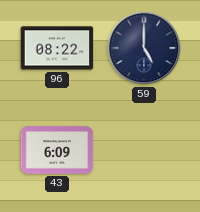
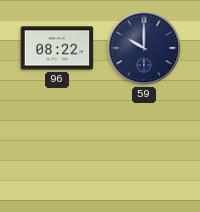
59: 5:00 -> 10:00
43: 6:09 -> none
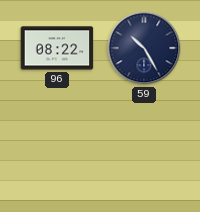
59: 10:00 -> 10:25
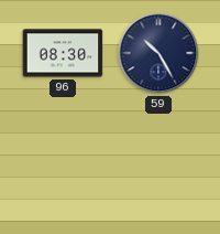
96: 08:22 -> 08:30
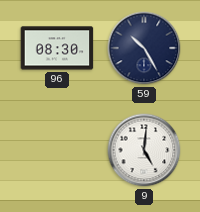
9: none -> 5:01
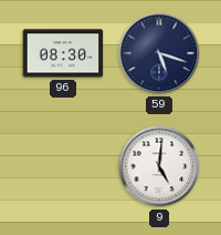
59: 10:25 -> 5:18
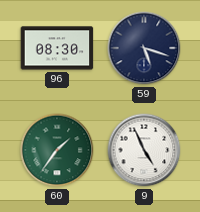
60: none -> 1:36
9: 5:01 -> 4:56
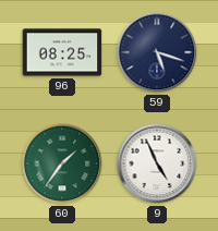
96: 08:30 -> 08:25
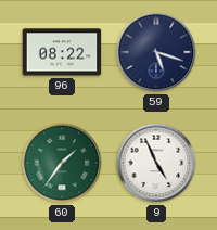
96: 08:25 -> 08:22
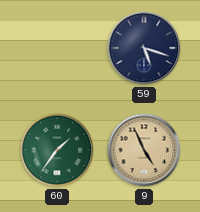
96: 08:22 -> none
9 dial: white -> champagne
